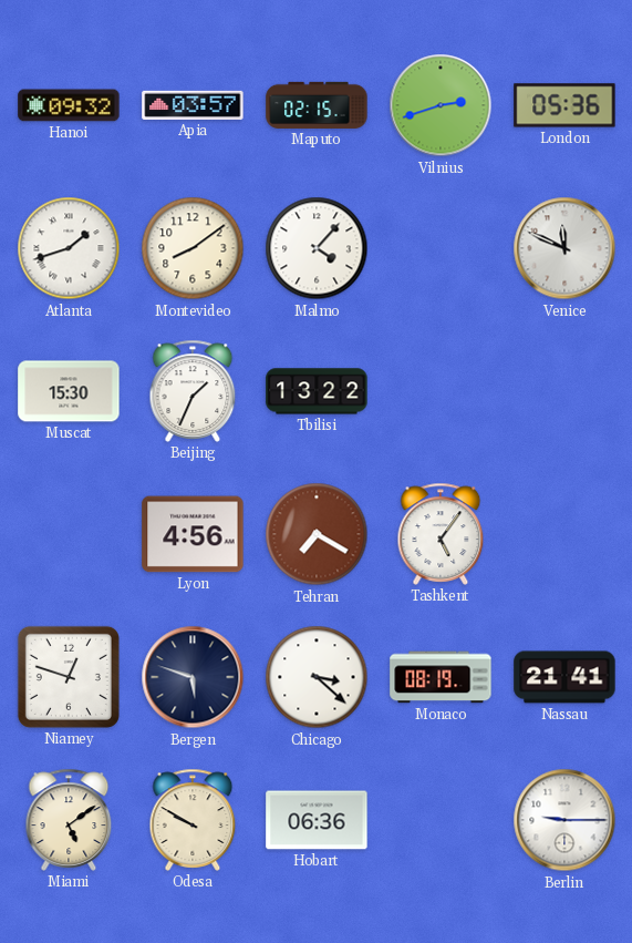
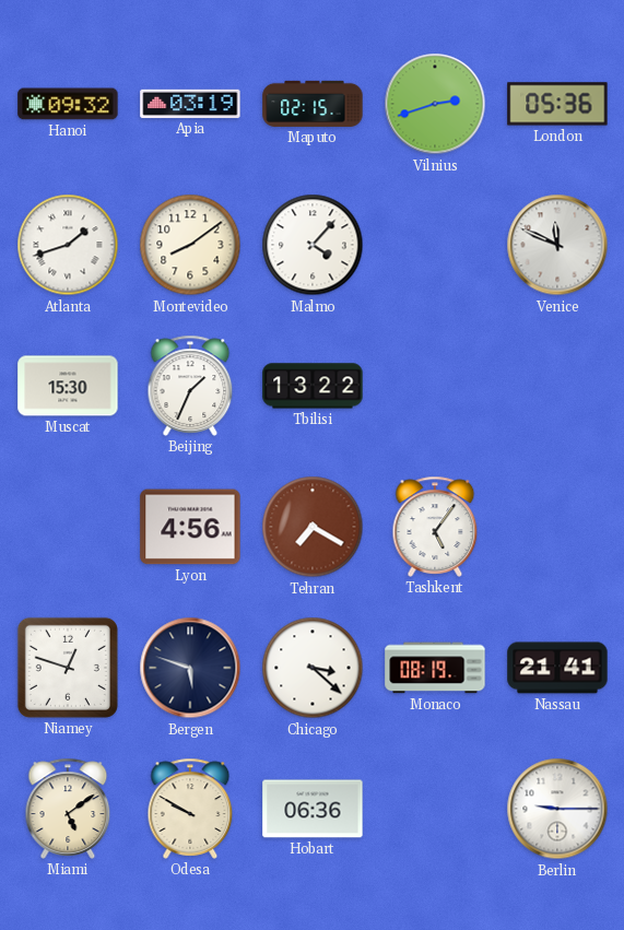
Apia: 03:57 -> 03:19
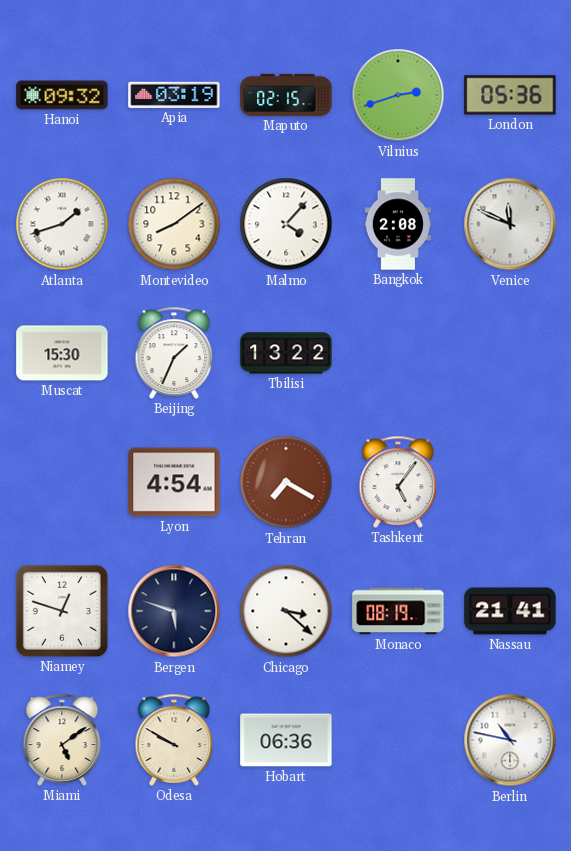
Bangkok: none -> 2:08
Lyon: 4:56 -> 4:54
Berlin: 9:15 -> 10:47
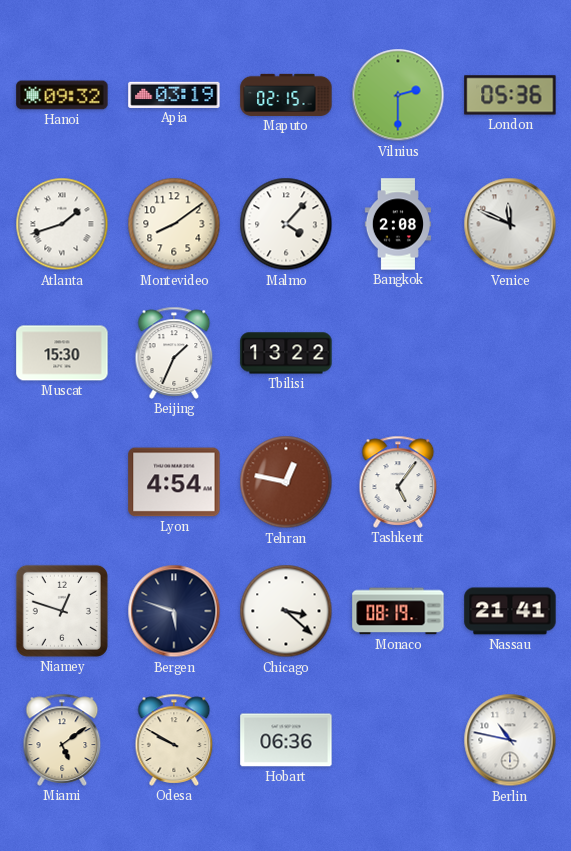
Vilnius: 2:42 -> 2:30
Tehran: 7:20 -> 12:47
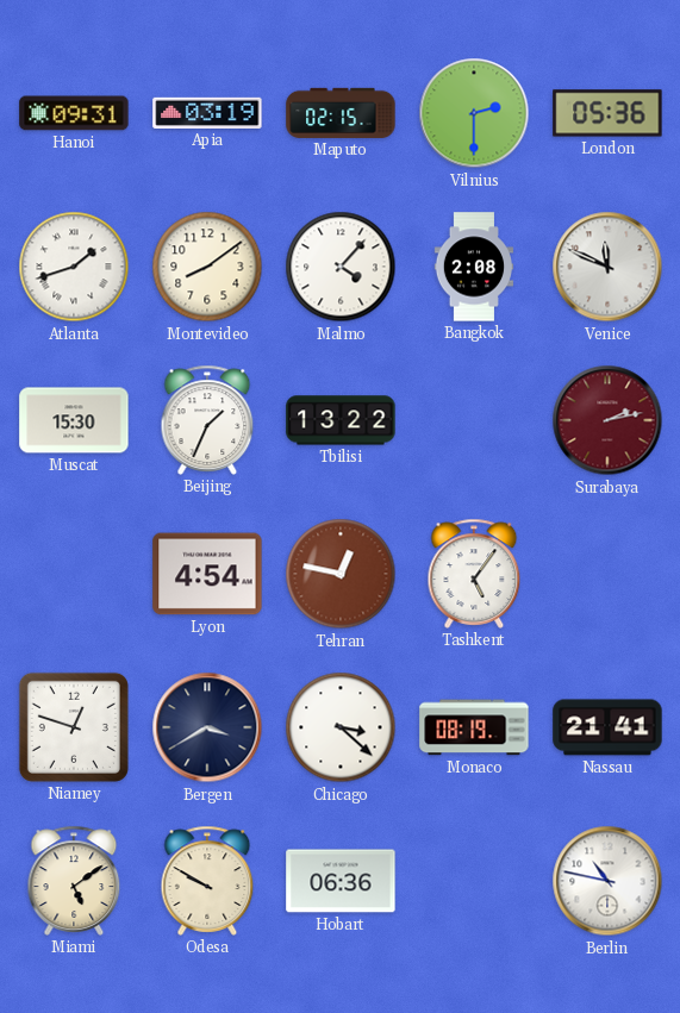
Hanoi: 09:32 -> 09:31
Surabaya: none -> 2:13
Bergen: 5:48 -> 3:40
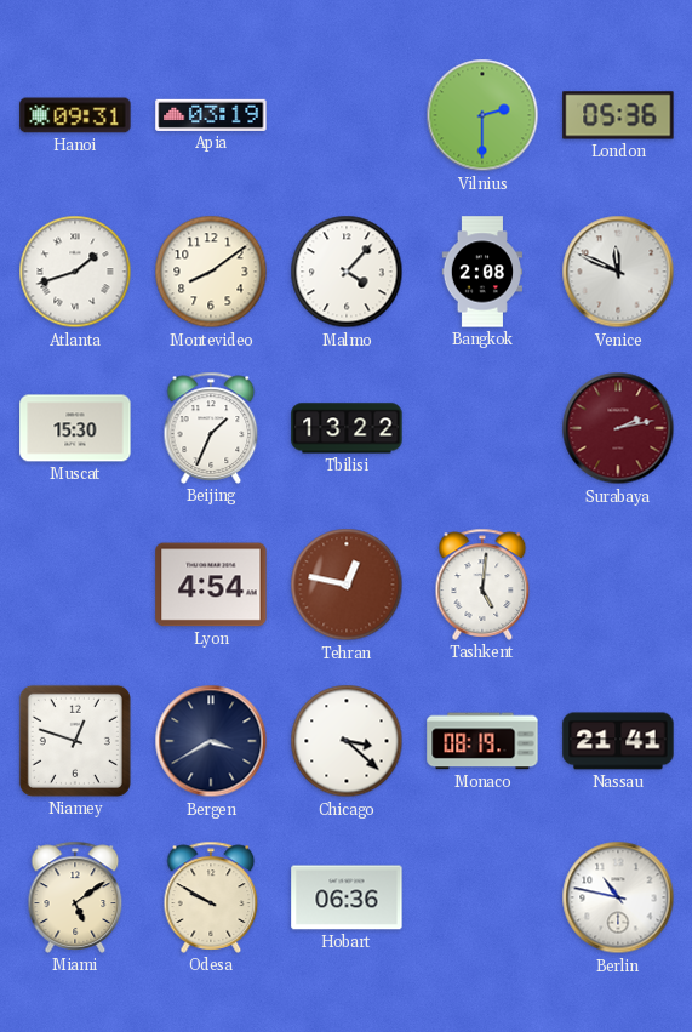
Maputo: 02:15 -> none
Tashkent: 5:06 -> 5:01
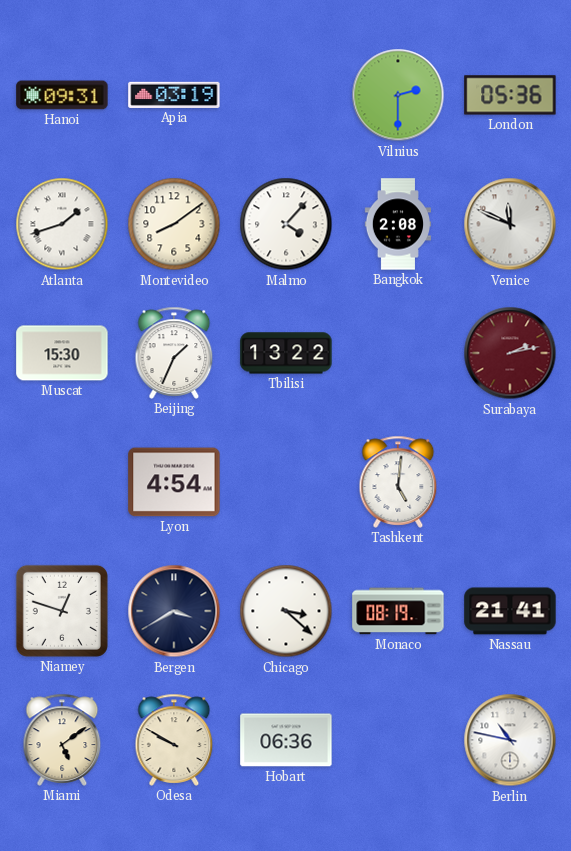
Tehran: 12:47 -> none
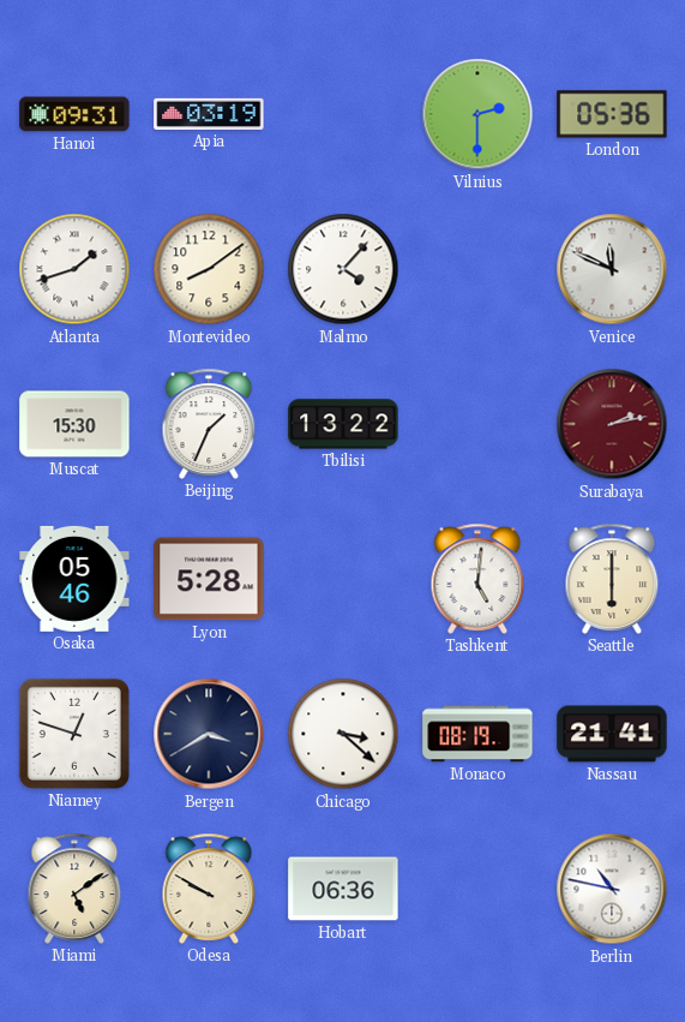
Bangkok: 2:08 -> none
Osaka: none -> 05:46
Lyon: 4:54 -> 5:28
Seattle: none -> 6:00
